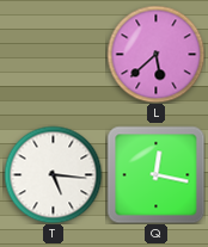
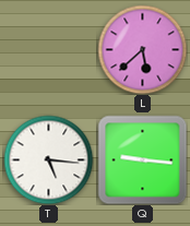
Q: 12:17 -> 9:16
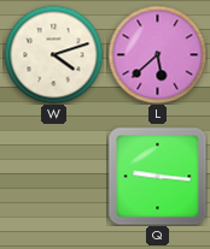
W: none -> 4:12
T: 5:16 -> none
